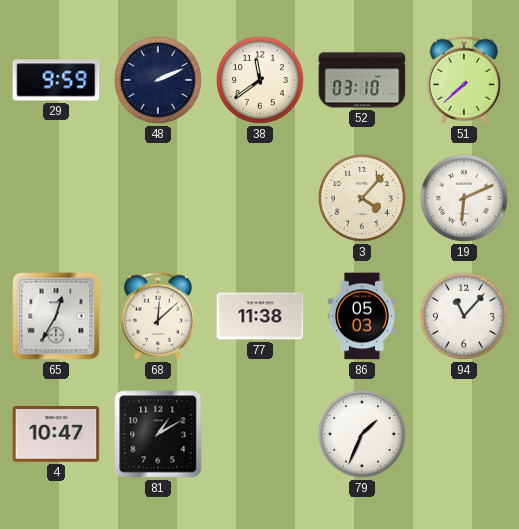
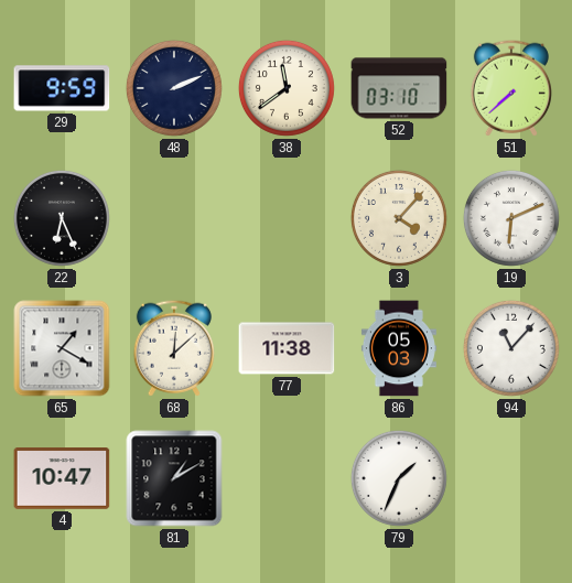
22: none -> 6:26
65: 12:35 -> 1:20
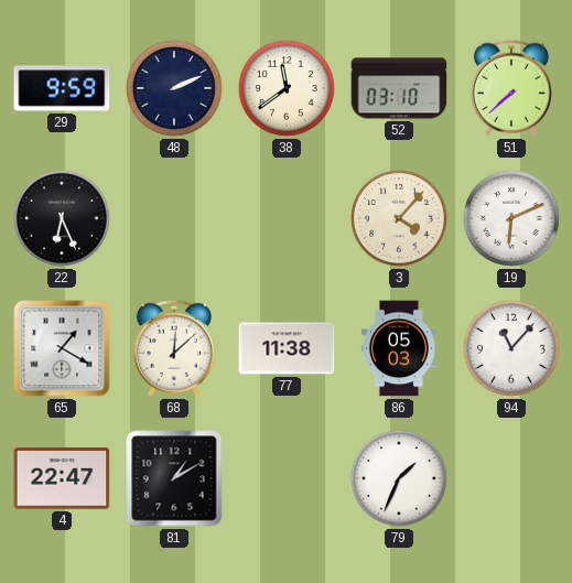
4: 10:47 -> 22:47
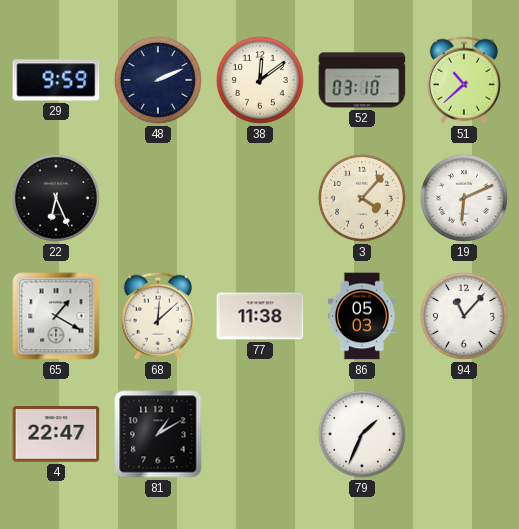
38: 11:39 -> 12:09
51: 7:38 -> 10:38
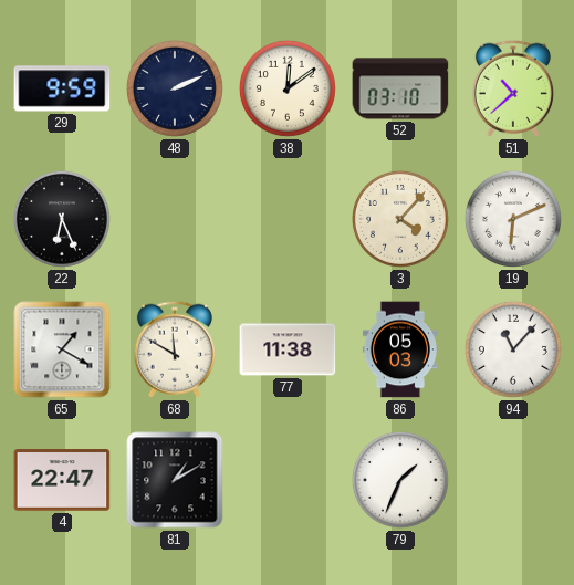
68: 12:08 -> 11:50
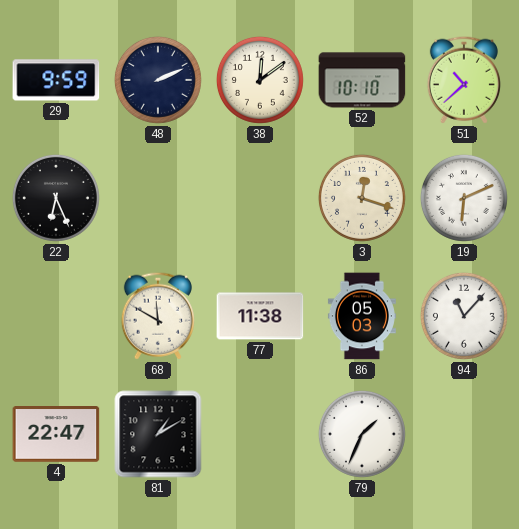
52: 03:10 -> 10:10
3: 4:07 -> 12:18
65: 1:20 -> none
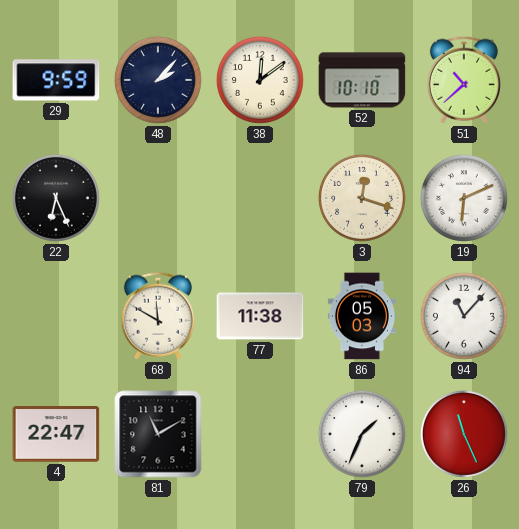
48: 2:11 -> 2:07
81: 1:10 -> 11:10
26: none -> 11:26
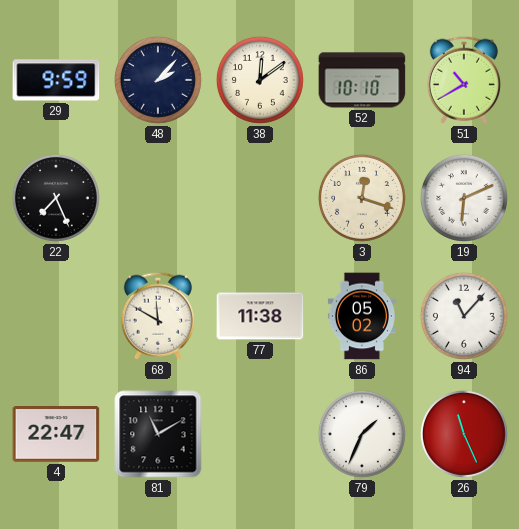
51: 10:38 -> 10:40
22: 6:26 -> 7:26
86: 05:03 -> 05:02
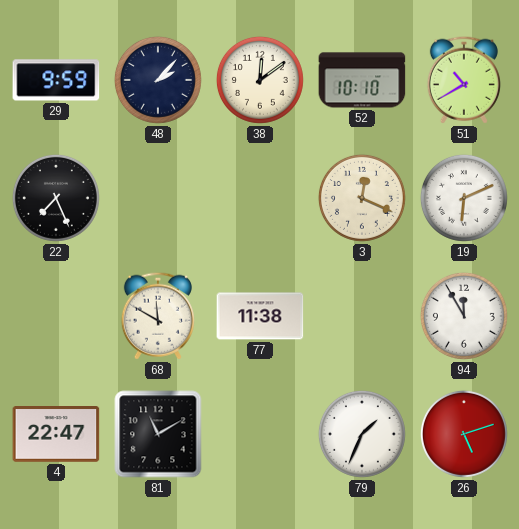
3: 12:18 -> 12:19
86: 05:02 -> none
94: 11:07 -> 11:55
26: 11:26 -> 5:12
